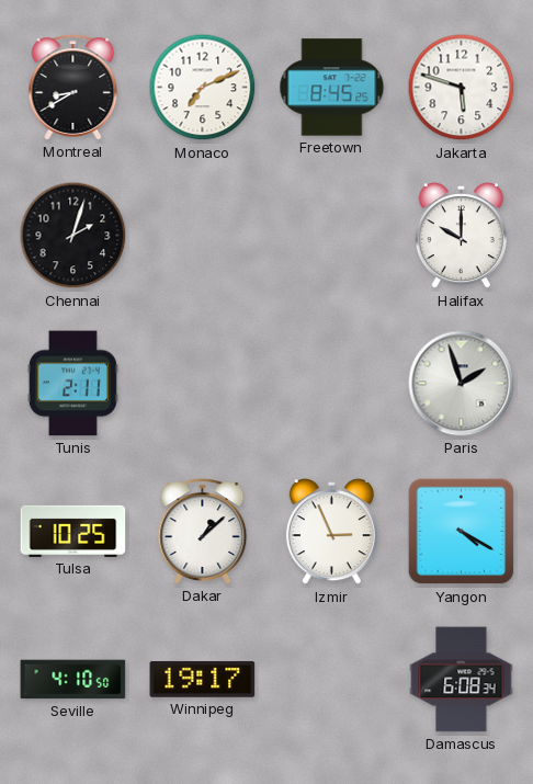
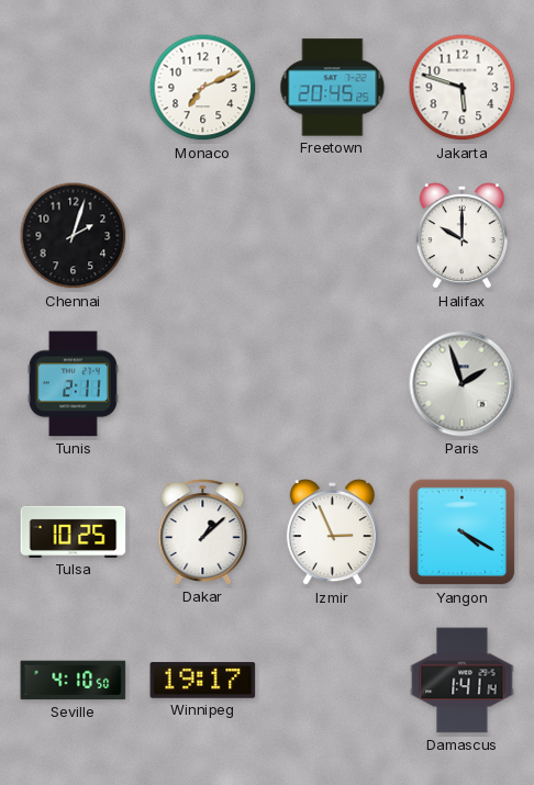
Montreal: 8:40 -> none
Freetown: 8:45 -> 20:45
Damascus: 6:08 -> 1:41
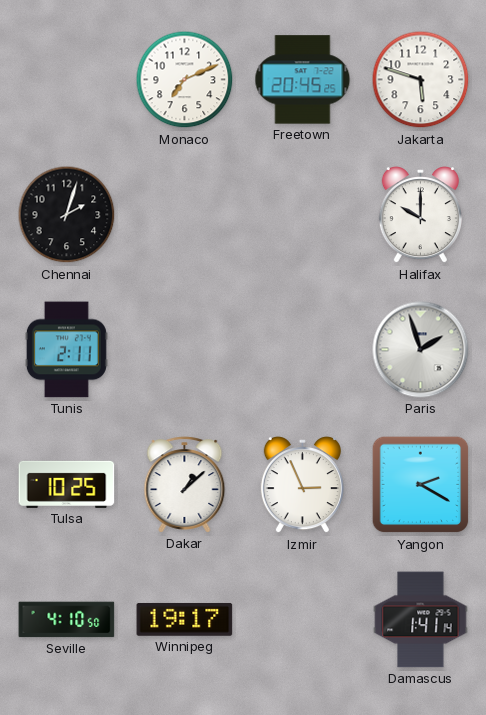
Yangon: 4:20 -> 2:20
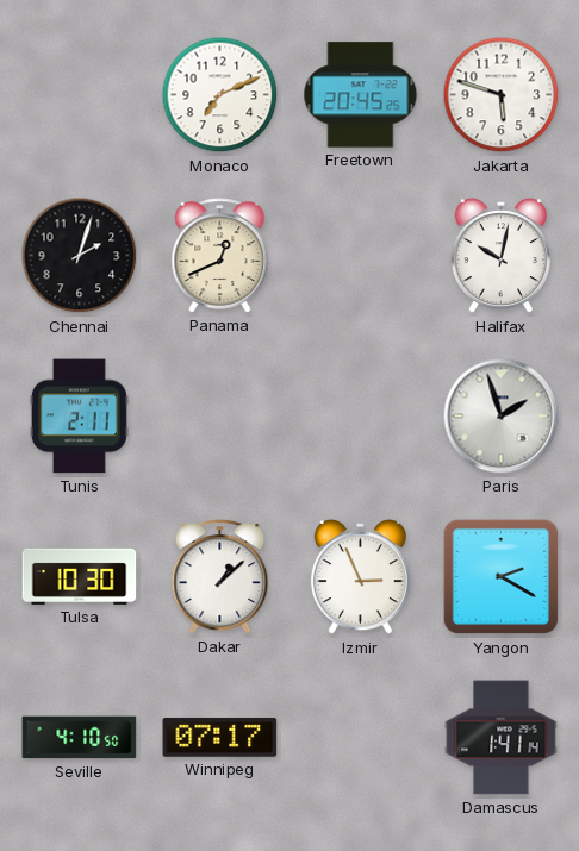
Panama: none -> 12:41
Halifax: 10:00 -> 10:02
Tulsa: 10:25 -> 10:30
Winnipeg: 19:17 -> 07:17
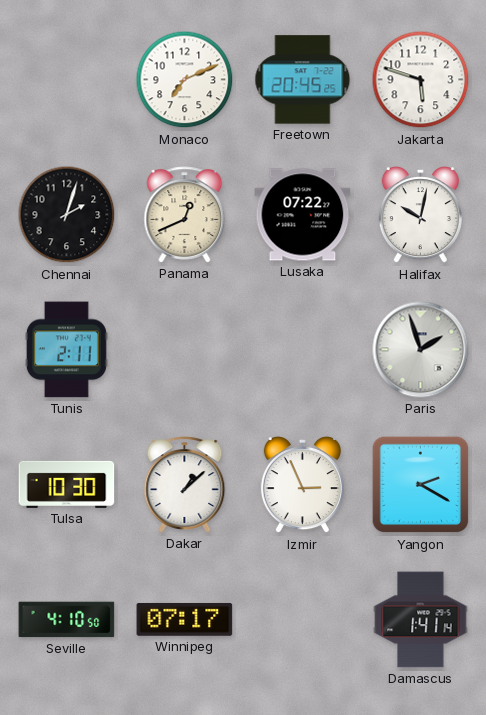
Lusaka: none -> 07:22
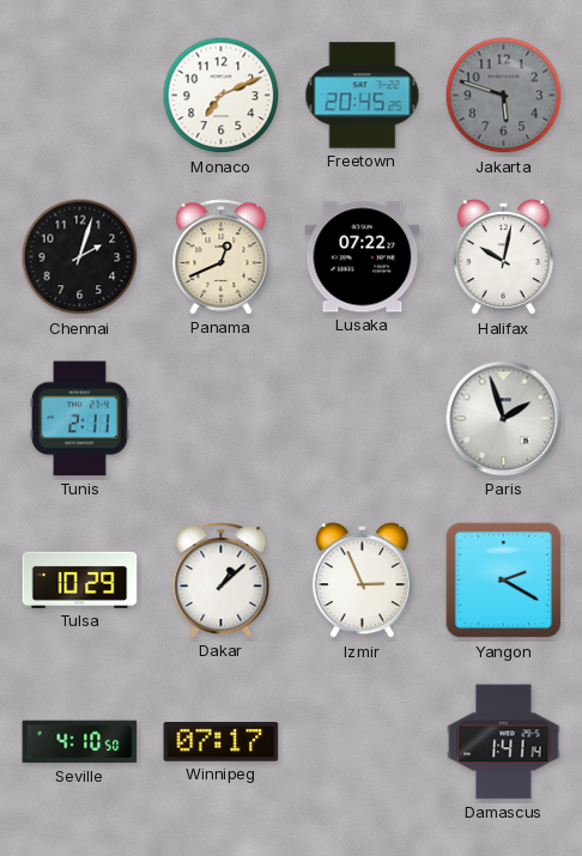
Jakarta dial: white -> grey
Tulsa: 10:30 -> 10:29
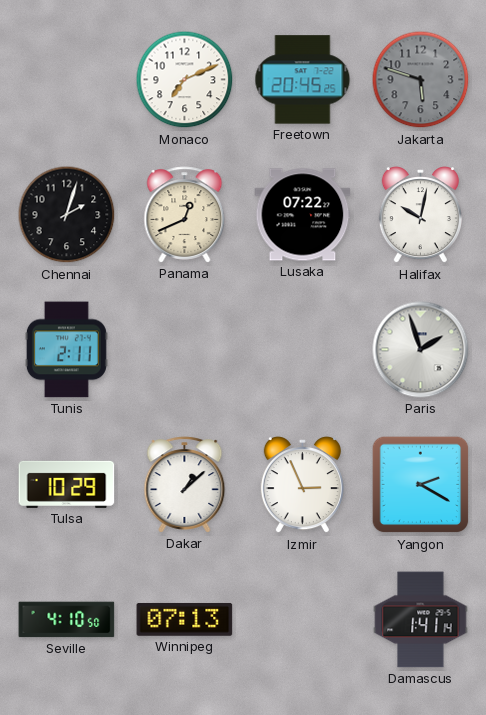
Winnipeg: 07:17 -> 07:13
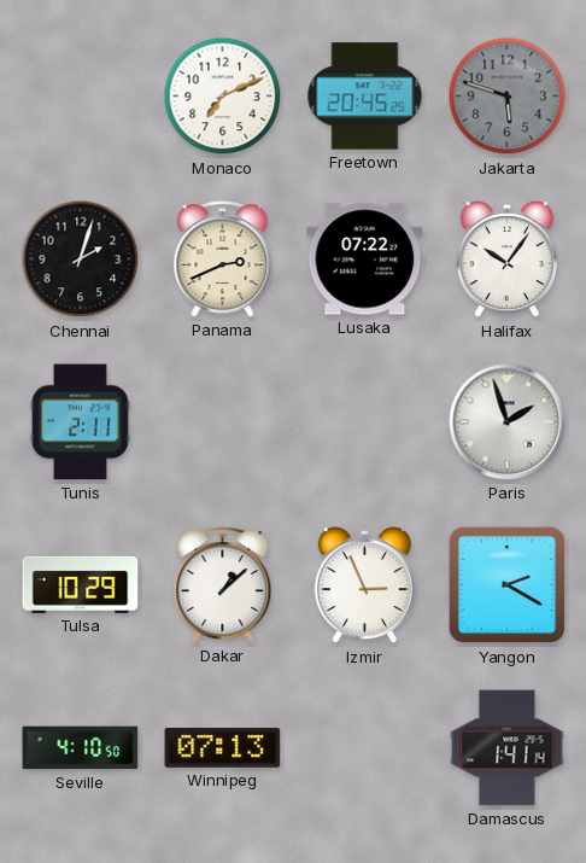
Panama: 12:41 -> 2:41
Halifax: 10:02 -> 10:06
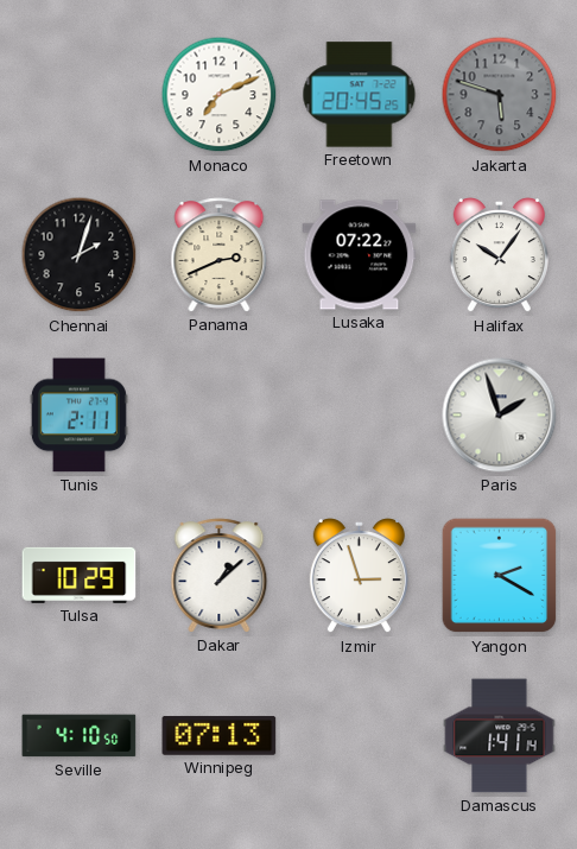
Izmir: 2:56 -> 2:57
